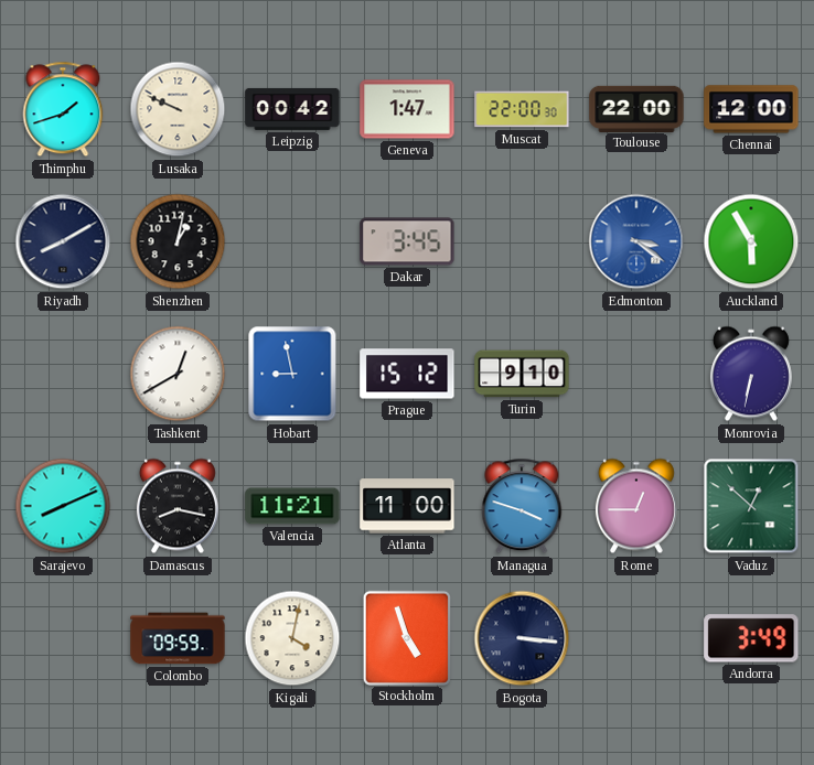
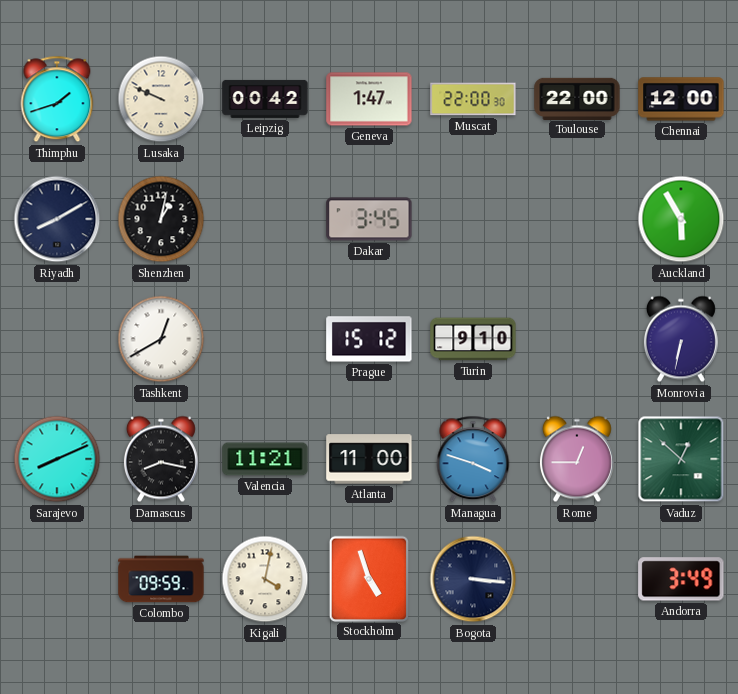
Edmonton: 3:21 -> none
Hobart: 8:58 -> none
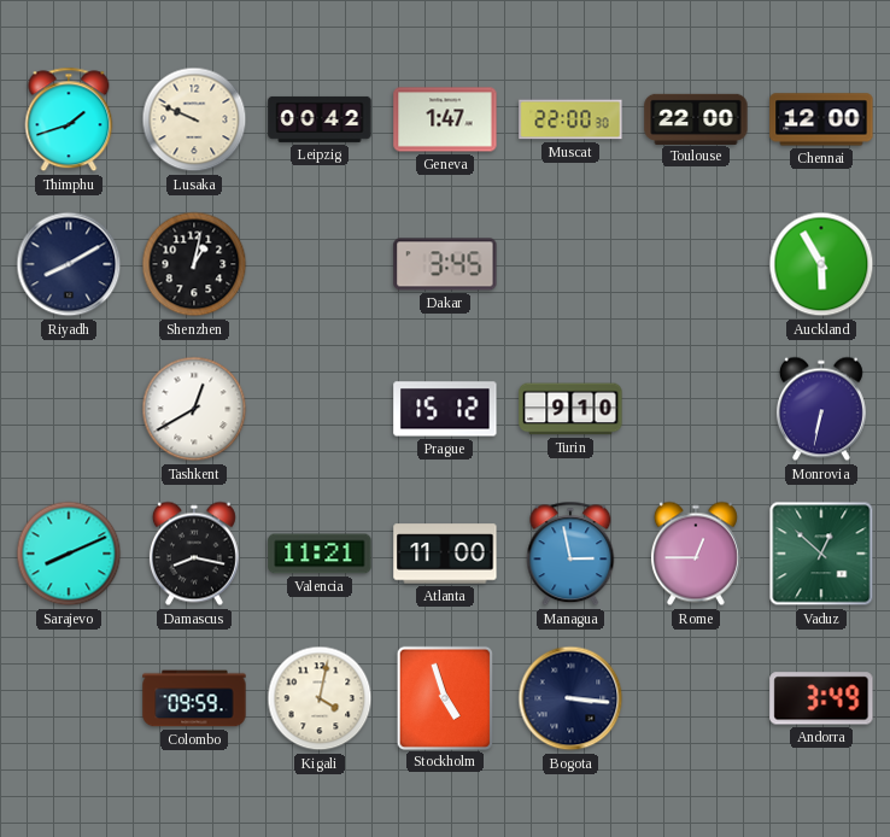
Managua: 3:48 -> 2:58
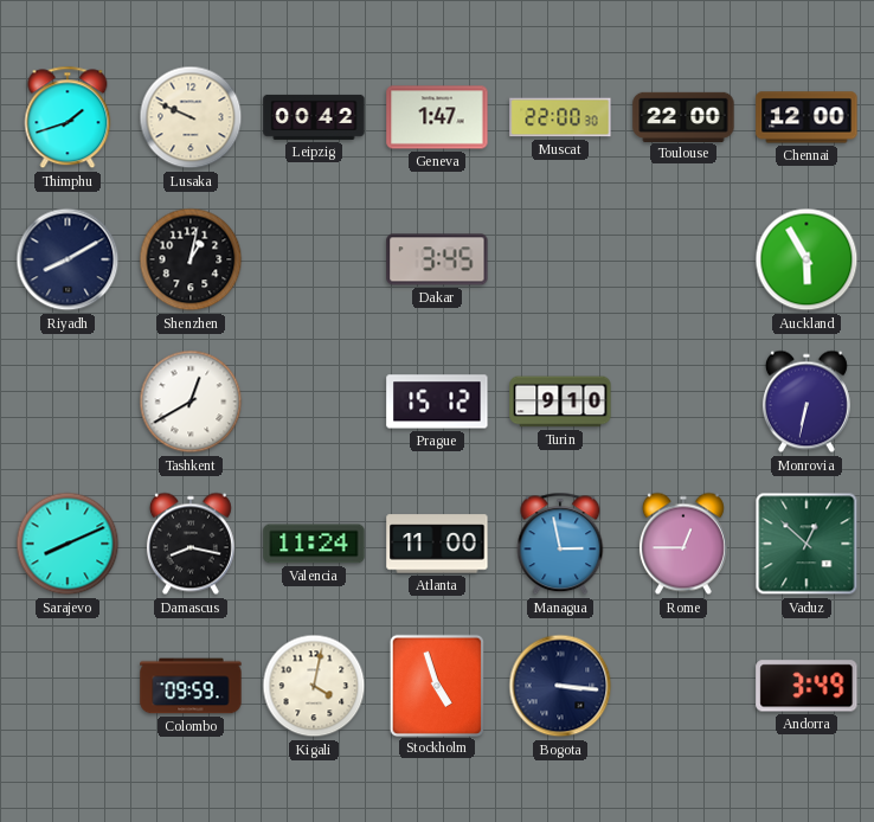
Valencia: 11:21 -> 11:24
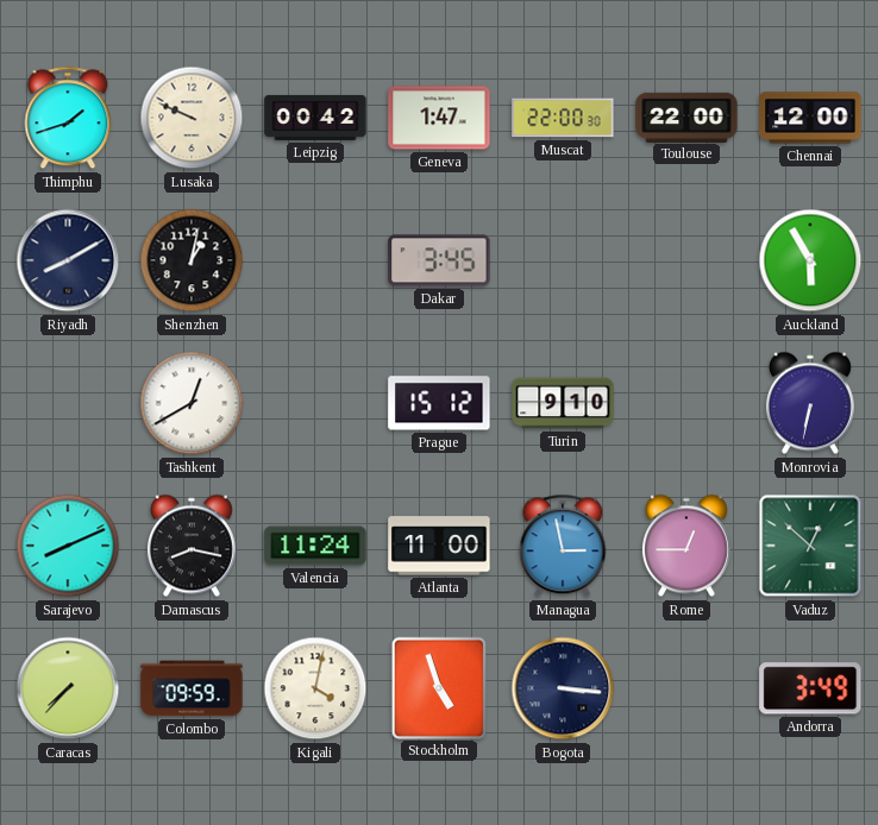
Caracas: none -> 7:37
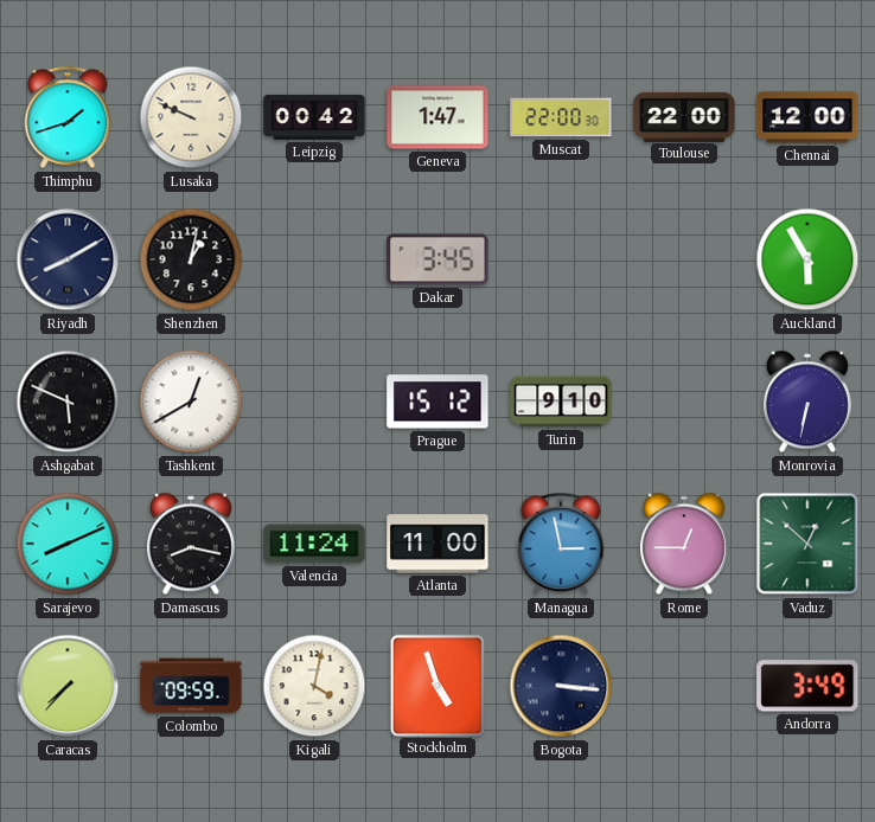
Ashgabat: none -> 5:49
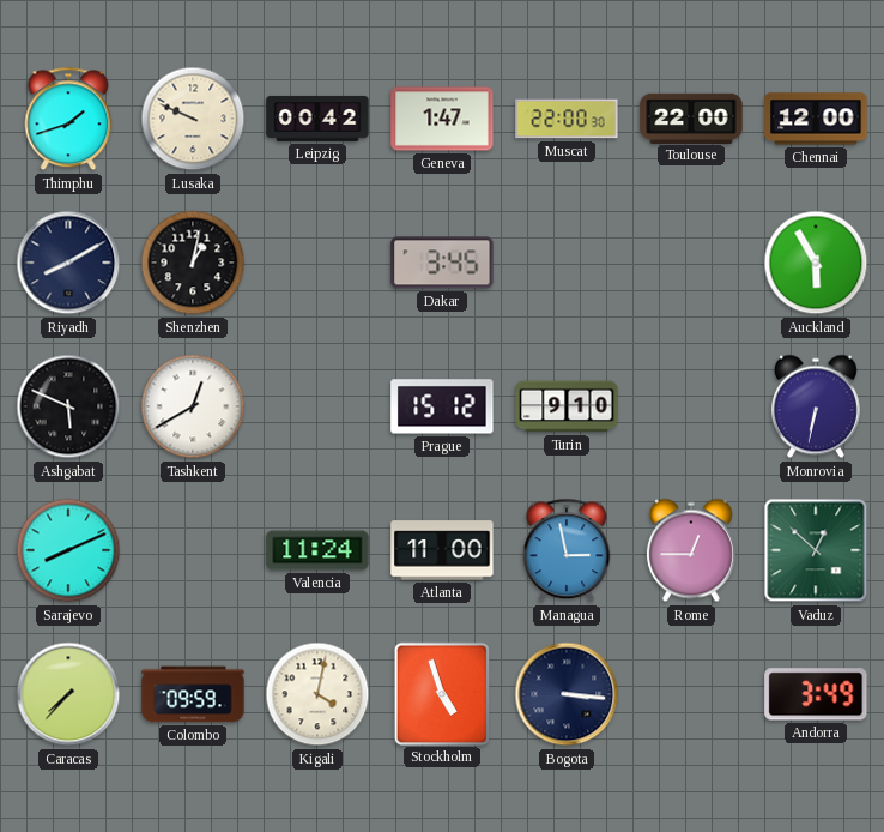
Damascus: 8:17 -> none
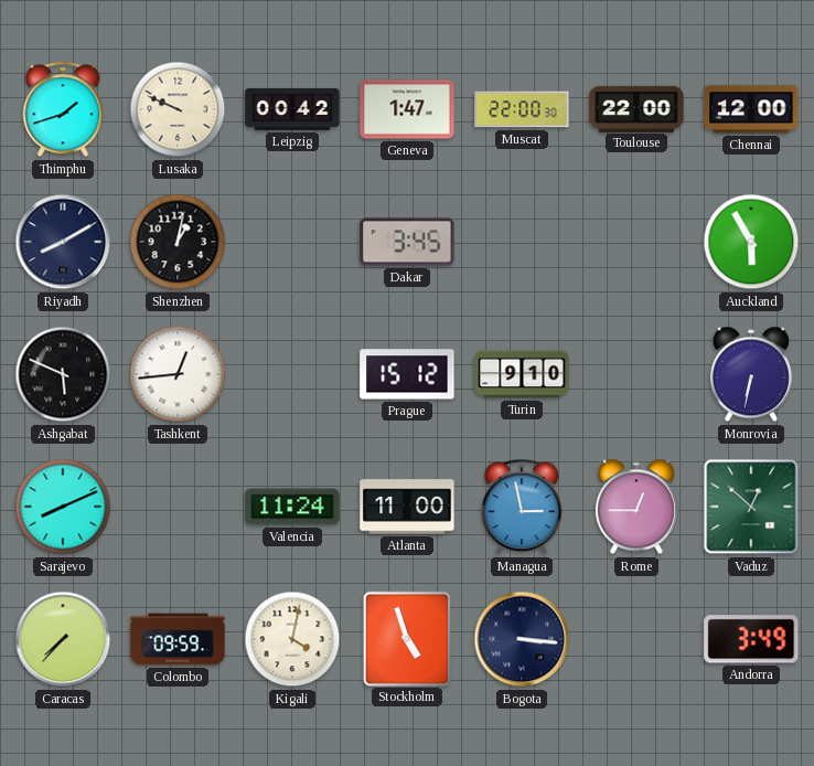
Tashkent: 12:40 -> 12:44
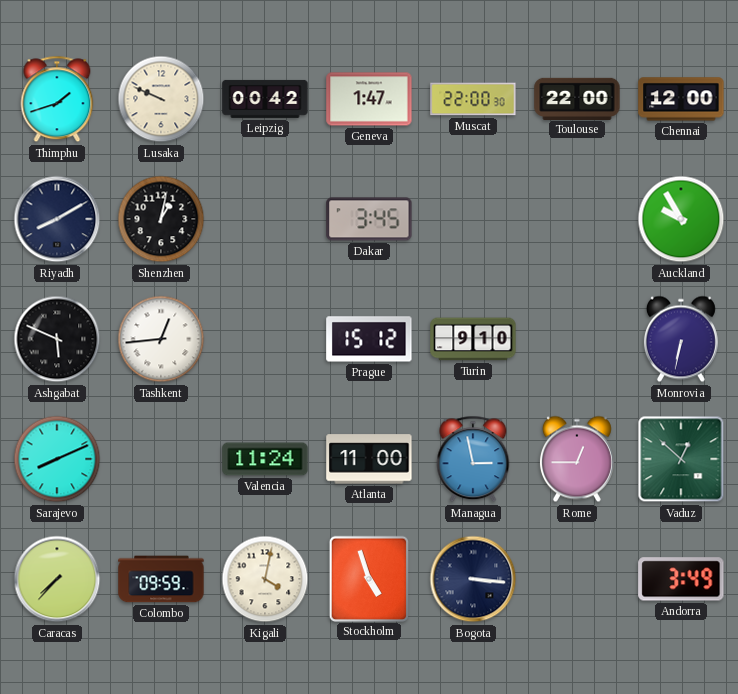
Auckland: 5:55 -> 9:55
